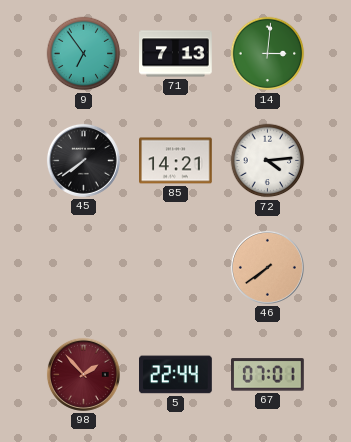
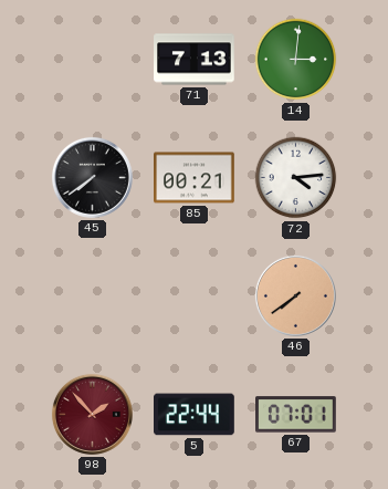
9: 6:54 -> none
85: 14:21 -> 00:21
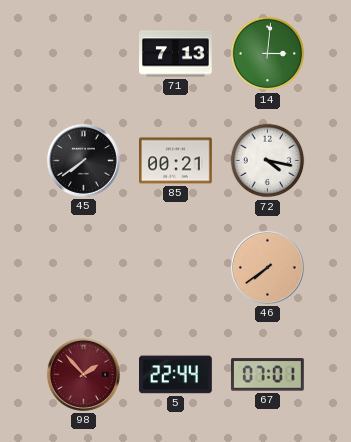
72: 4:14 -> 4:17
